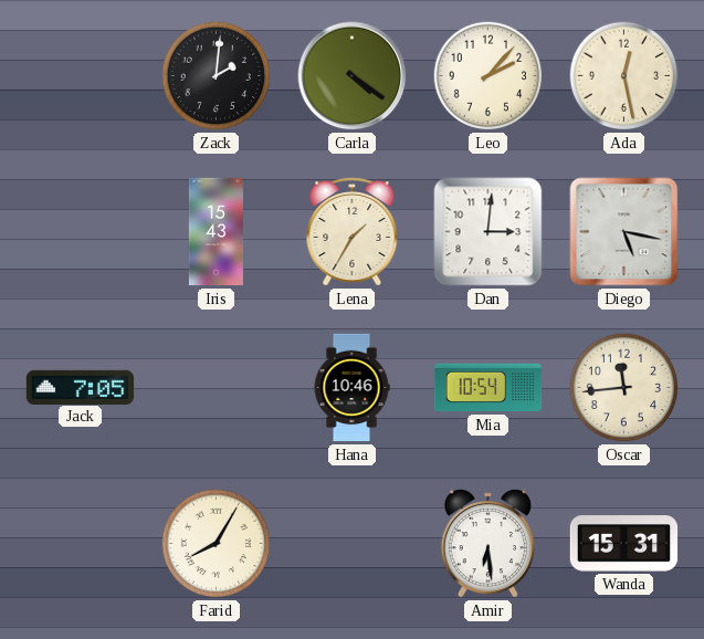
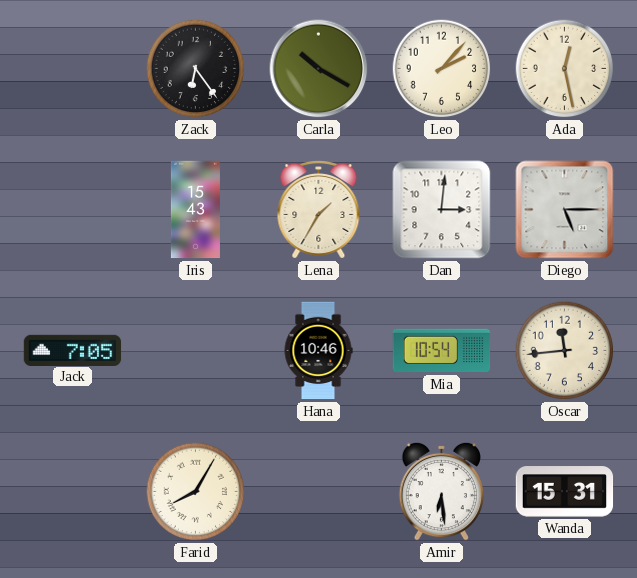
Zack: 2:01 -> 6:24
Carla: 4:21 -> 10:20
Diego: 5:17 -> 5:15
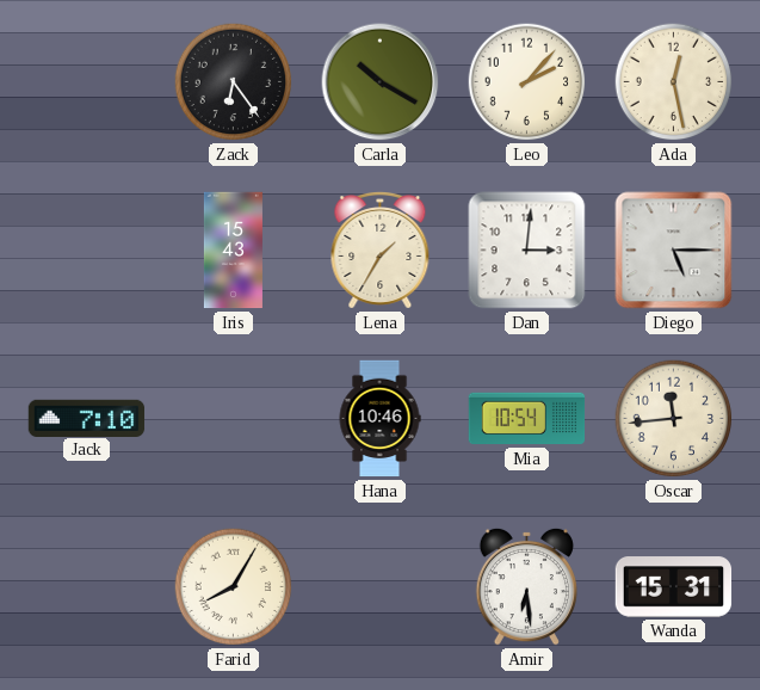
Jack: 7:05 -> 7:10
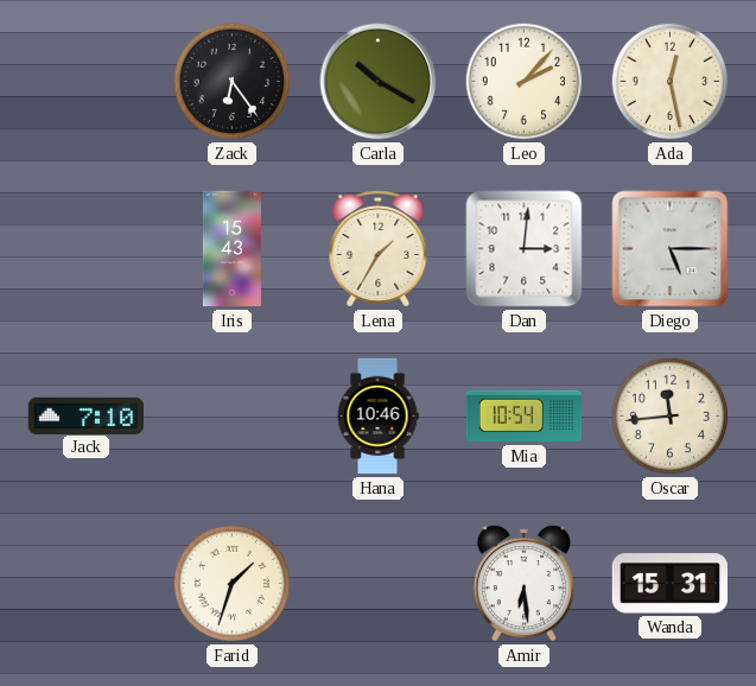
Farid: 8:05 -> 1:33
